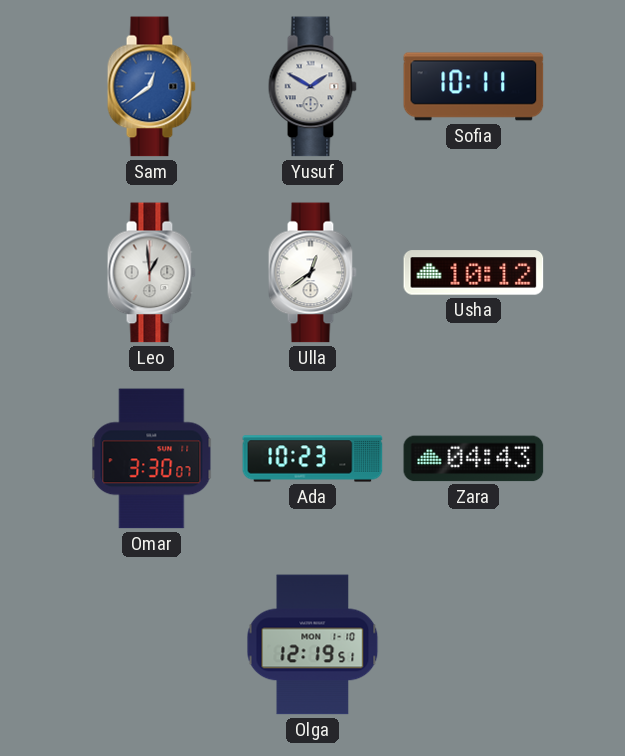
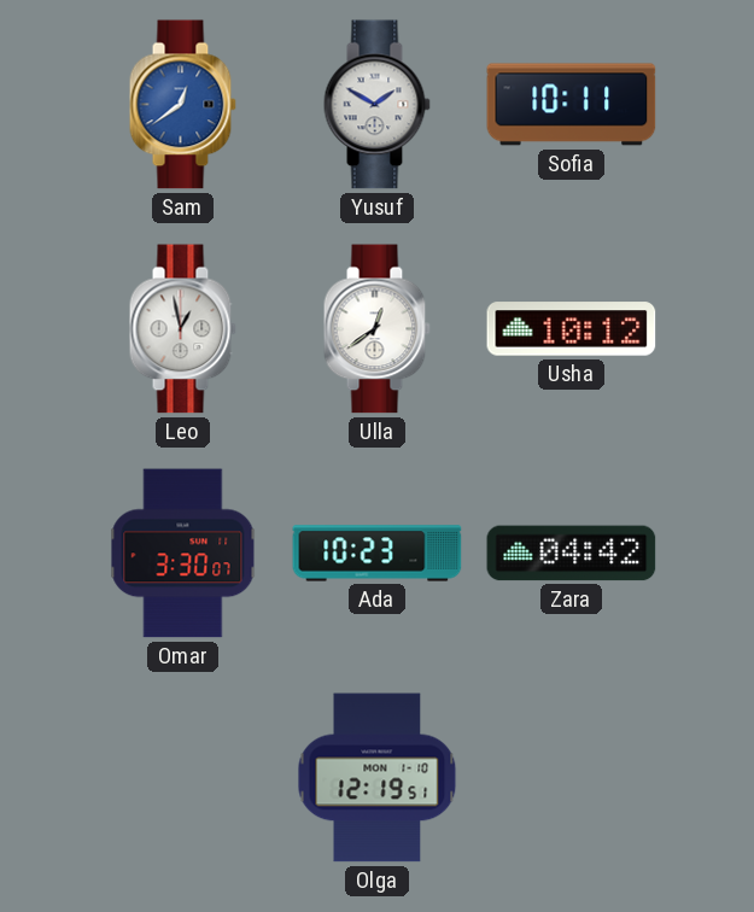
Leo: 12:59 -> 12:58
Zara: 04:43 -> 04:42
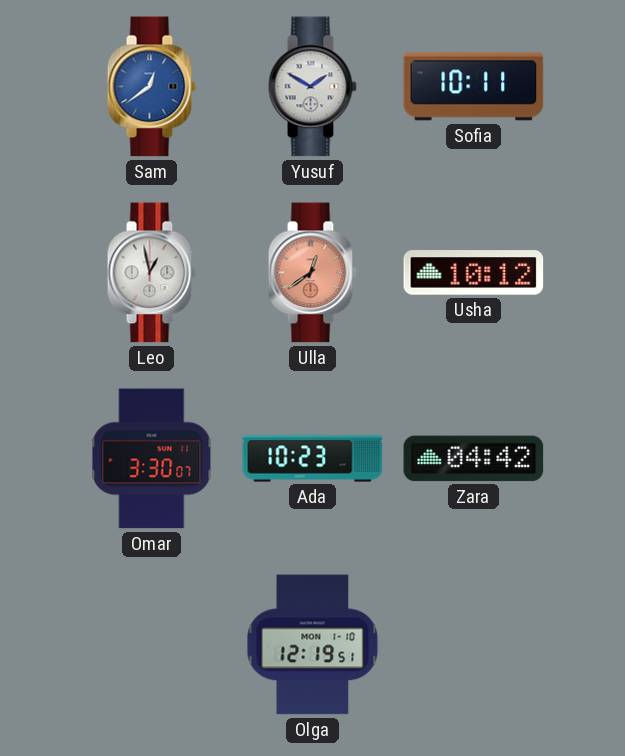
Ulla dial: white -> salmon
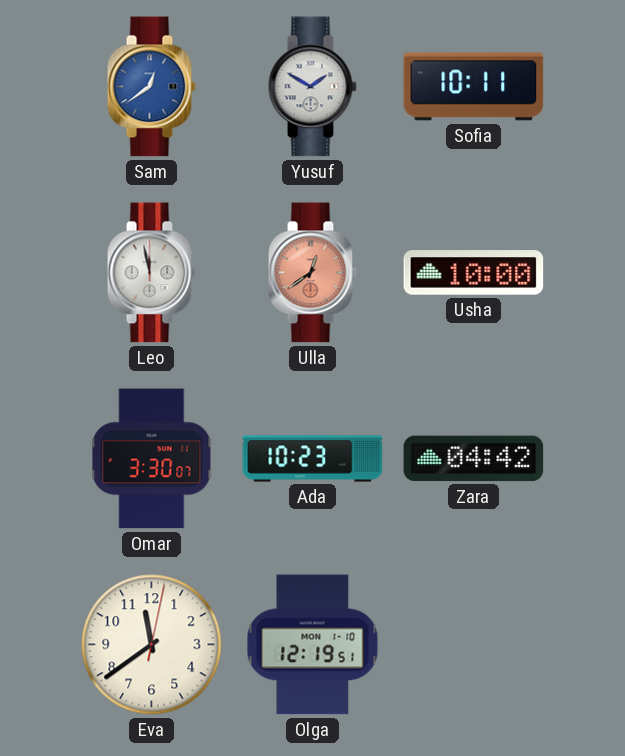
Leo: 12:58 -> 11:58
Usha: 10:12 -> 10:00
Eva: none -> 11:39
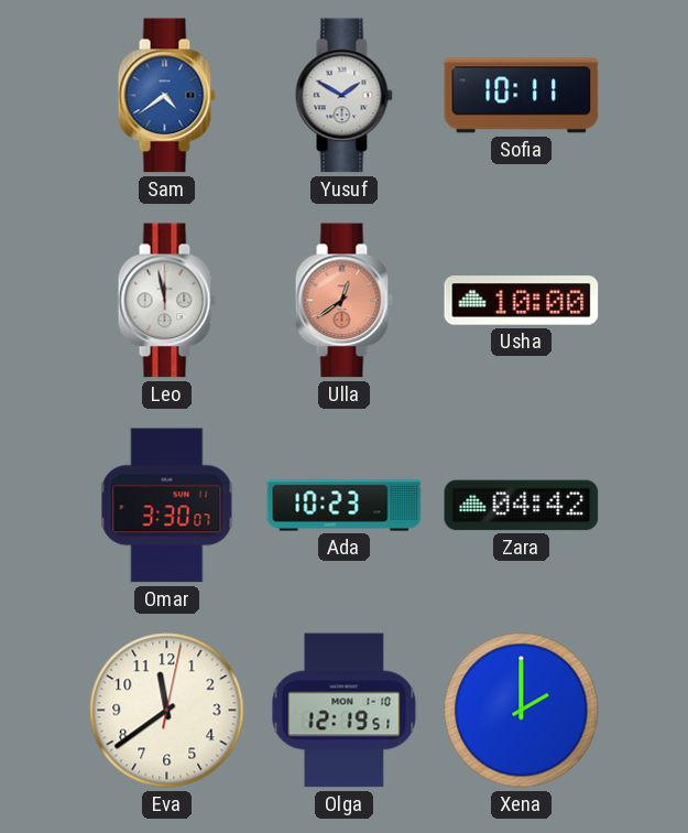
Sam: 12:39 -> 4:39
Xena: none -> 2:00
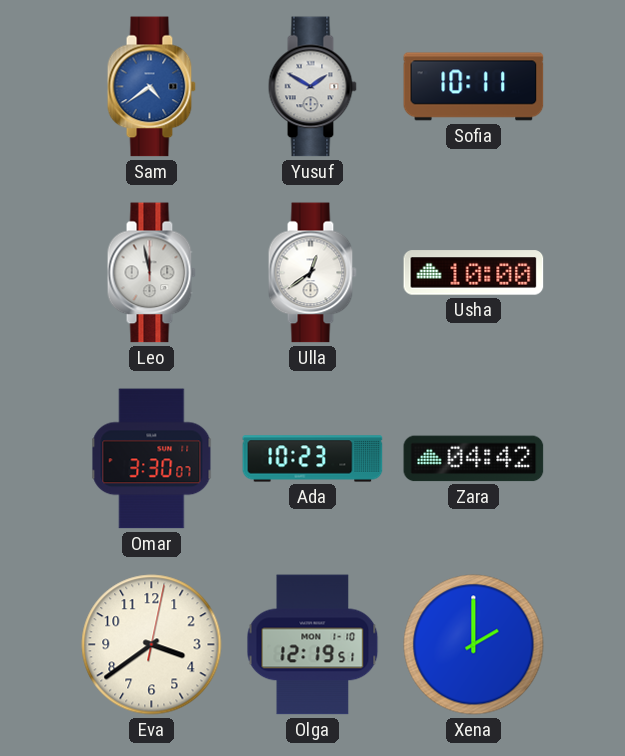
Ulla dial: salmon -> white
Eva: 11:39 -> 3:39
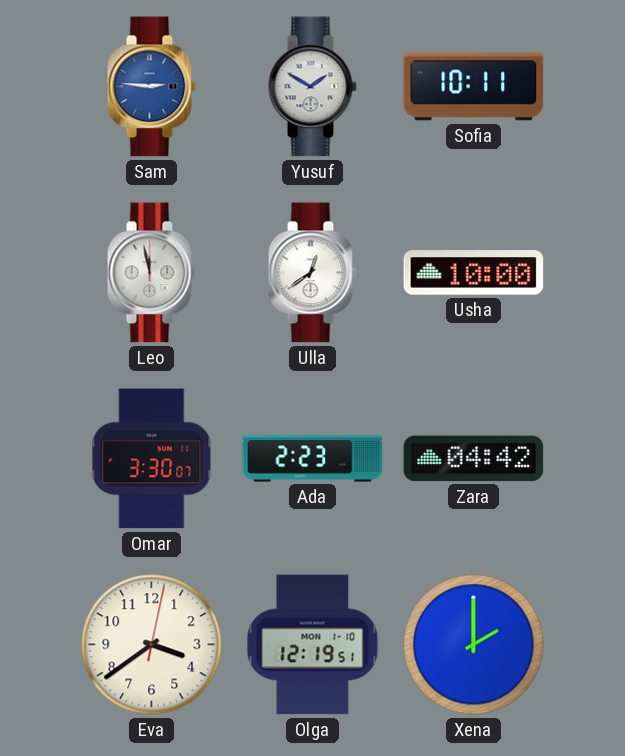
Sam: 4:39 -> 2:46
Ada: 10:23 -> 2:23
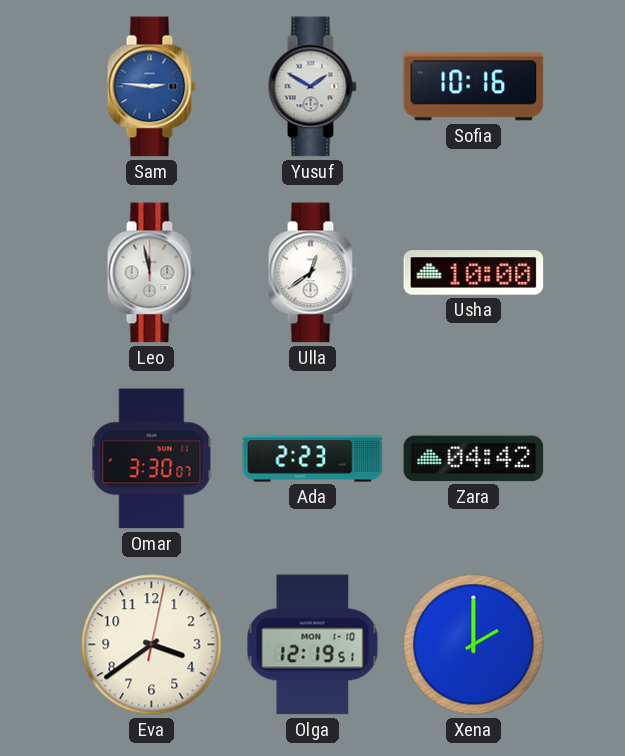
Sofia: 10:11 -> 10:16
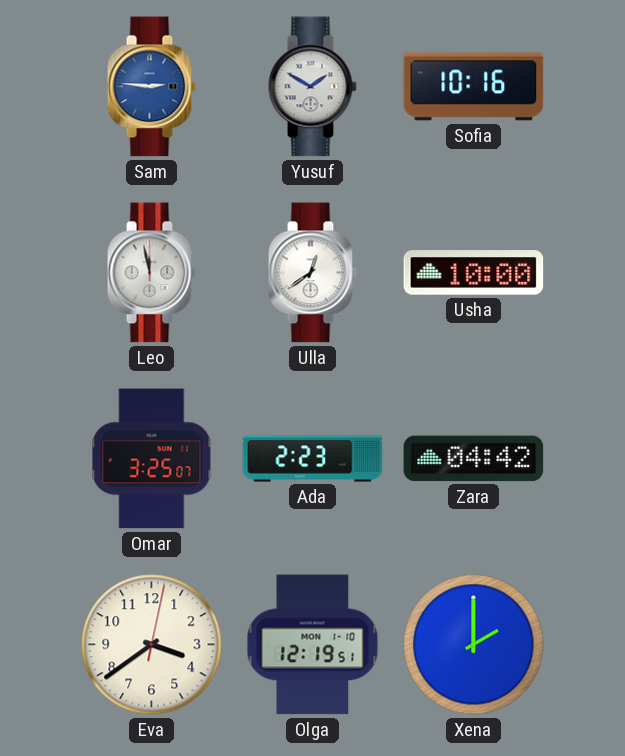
Omar: 3:30 -> 3:25
